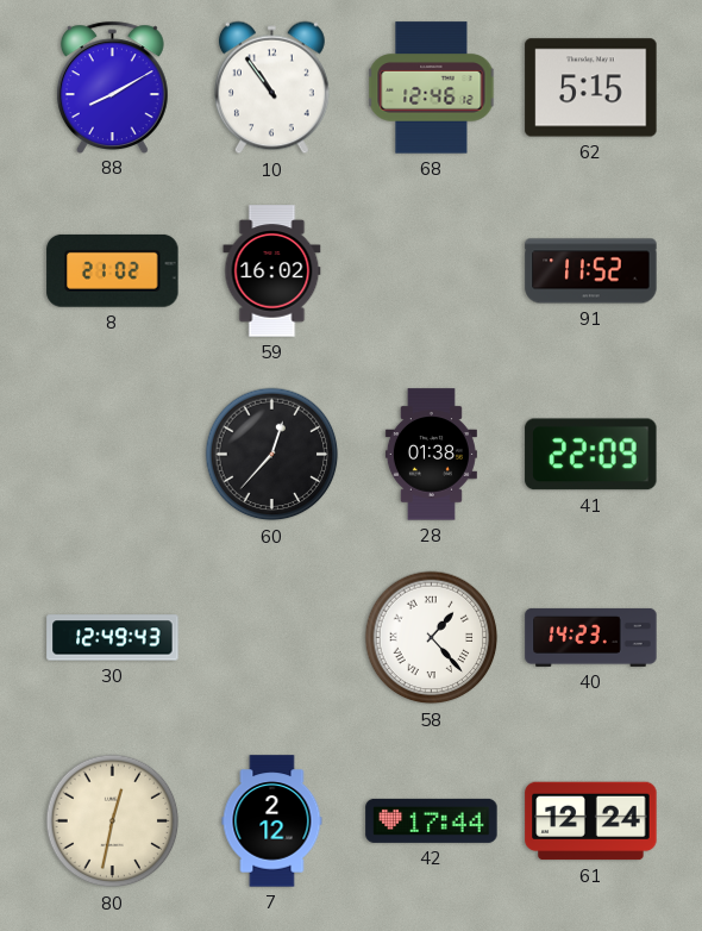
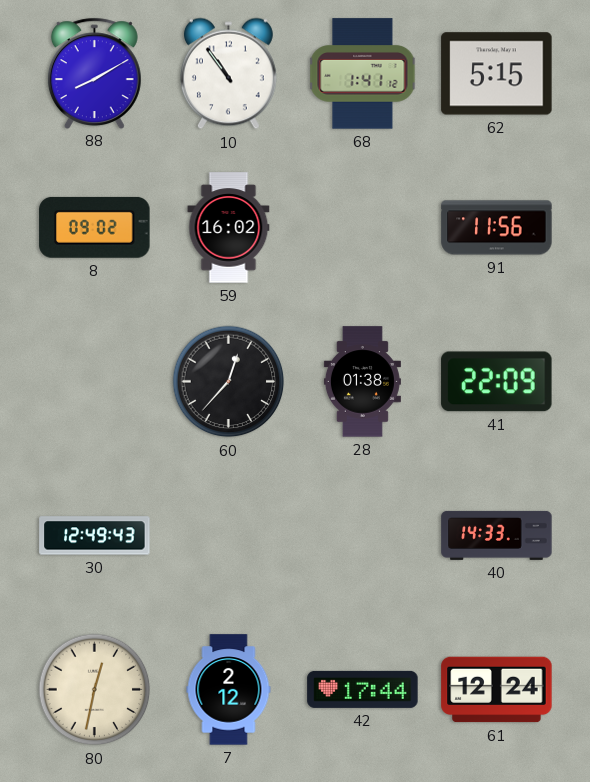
68: 12:46 -> 1:41
8: 21:02 -> 09:02
91: 11:52 -> 11:56
58: 1:23 -> none
40: 14:23 -> 14:33
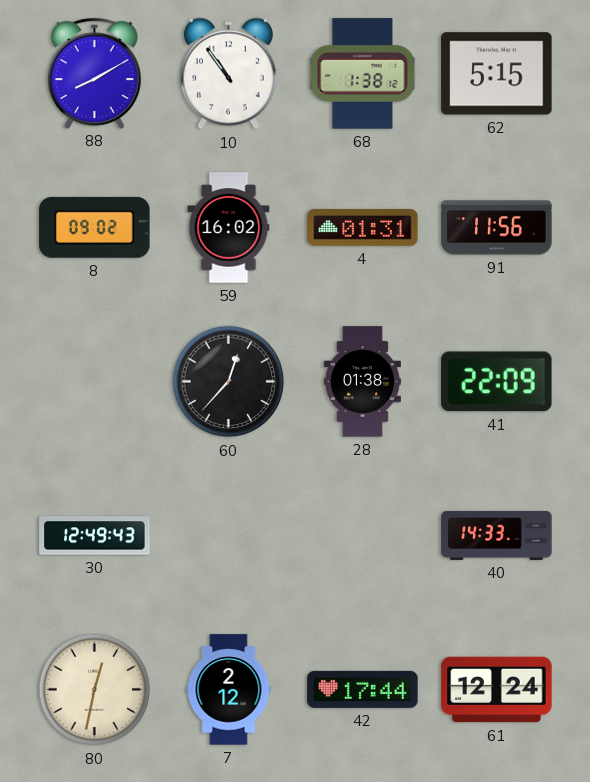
68: 1:41 -> 1:38
4: none -> 01:31
